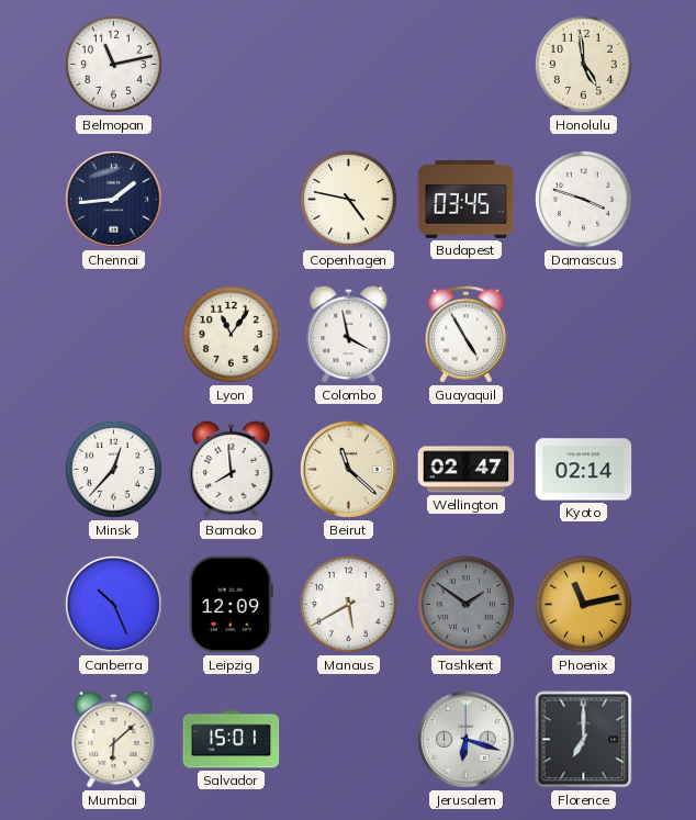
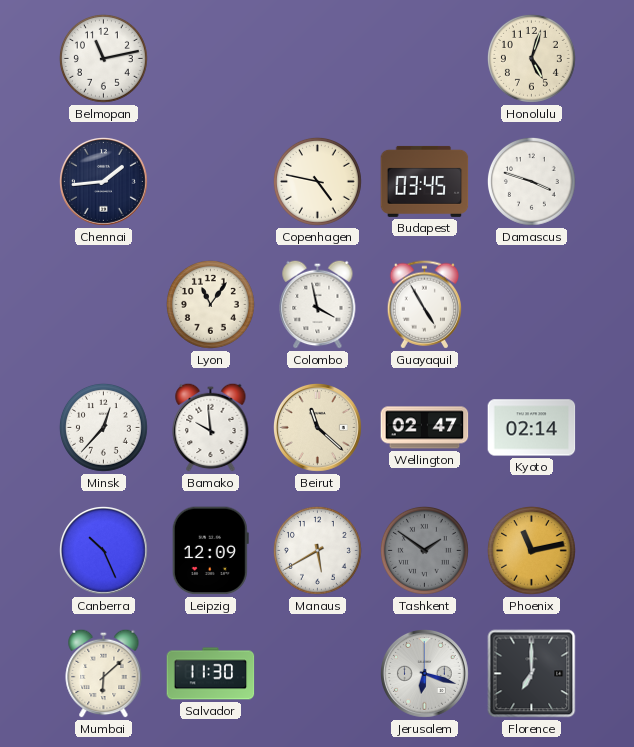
Honolulu: 4:59 -> 5:03
Bamako: 7:59 -> 9:59
Salvador: 15:01 -> 11:30
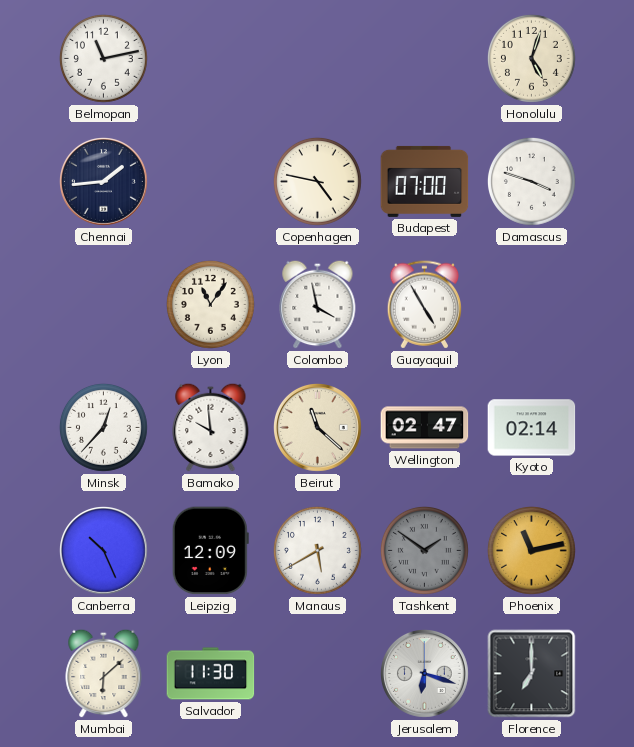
Budapest: 03:45 -> 07:00
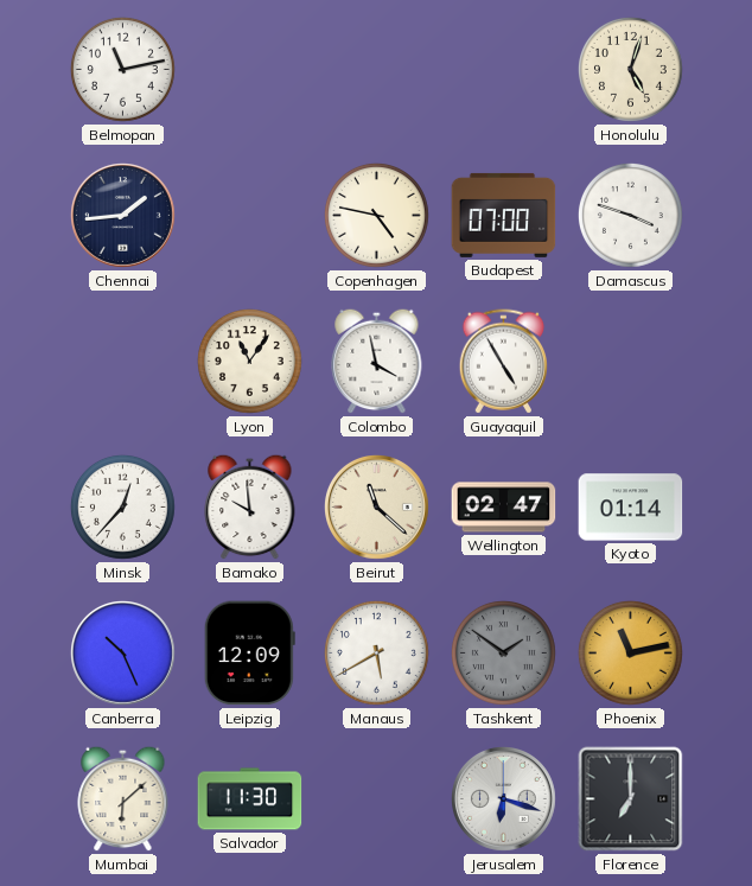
Kyoto: 02:14 -> 01:14
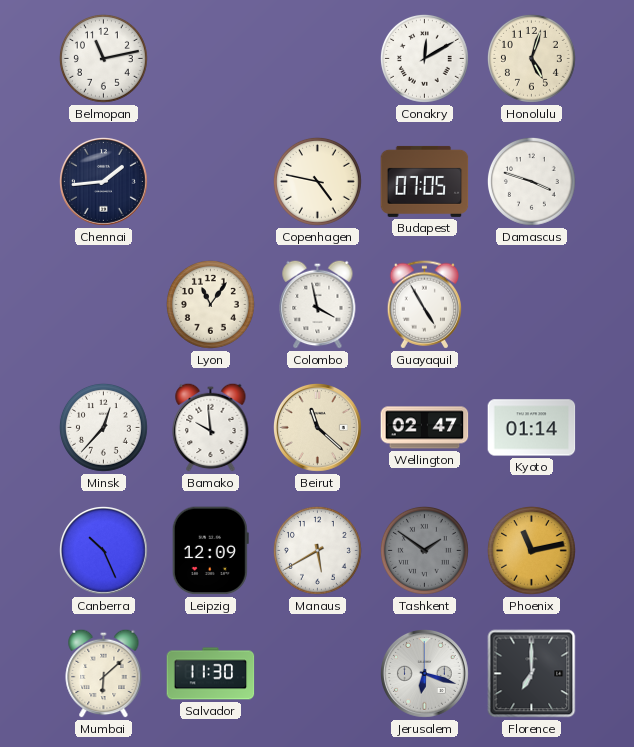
Conakry: none -> 12:10
Budapest: 07:00 -> 07:05
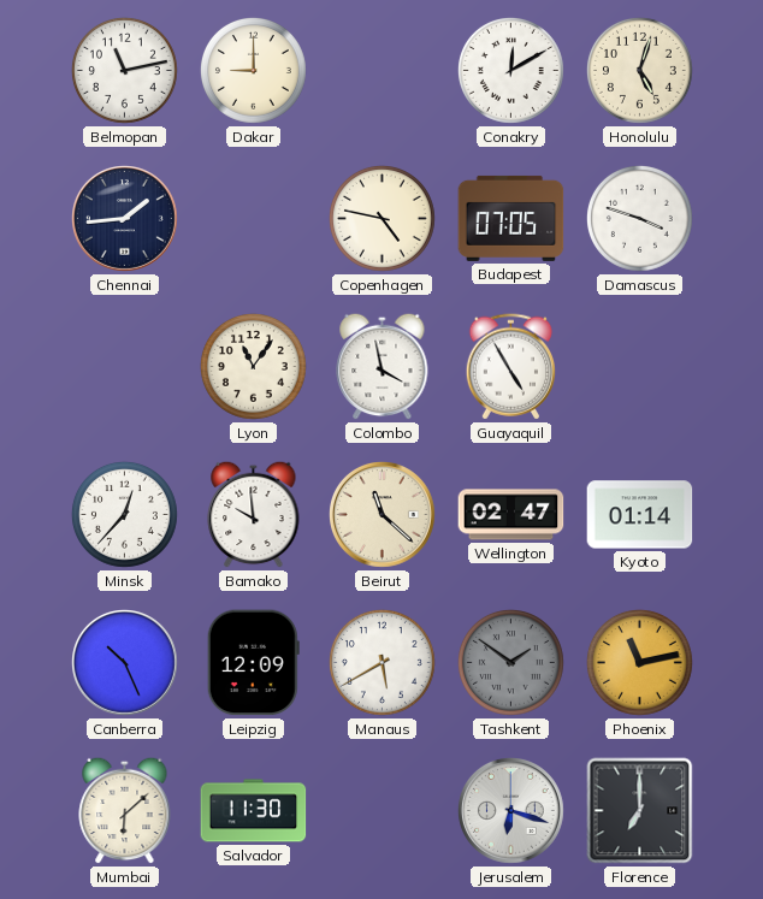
Dakar: none -> 9:00
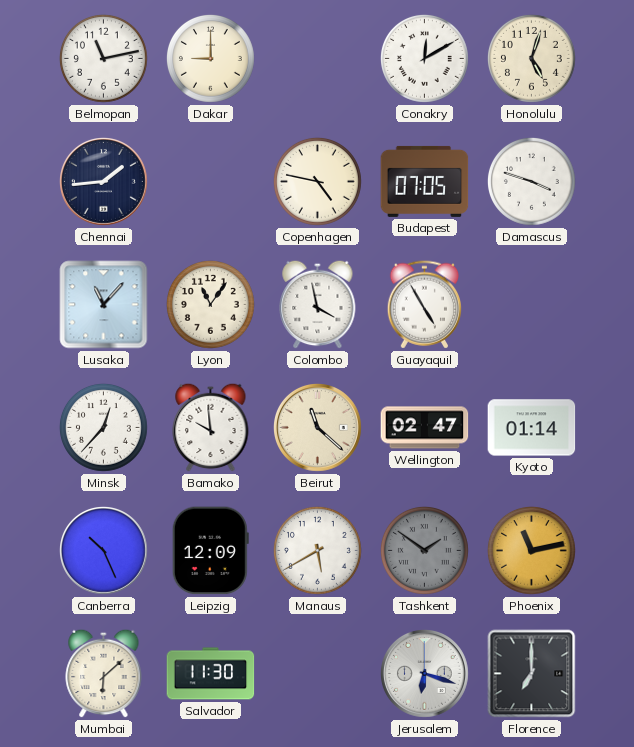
Lusaka: none -> 11:07
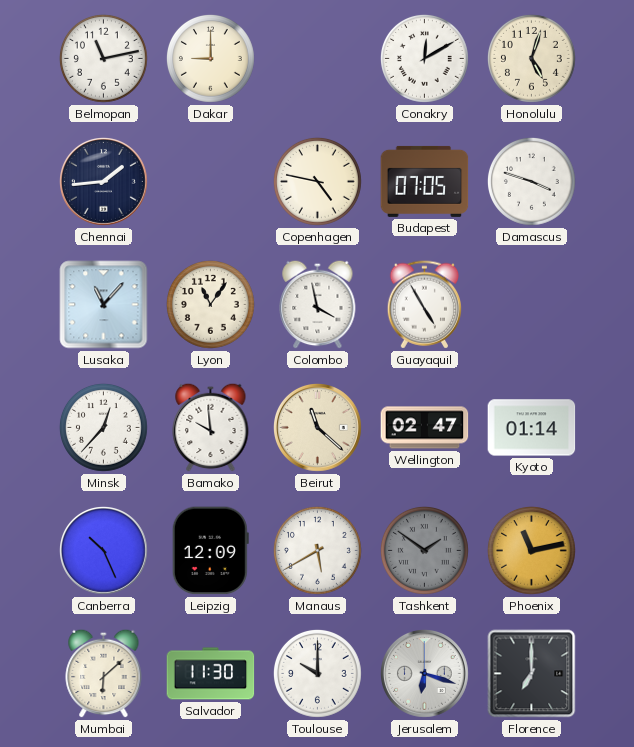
Toulouse: none -> 10:00
